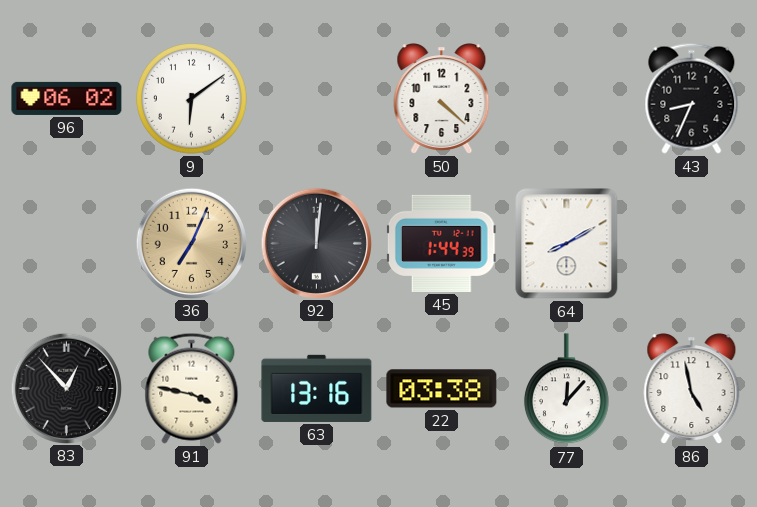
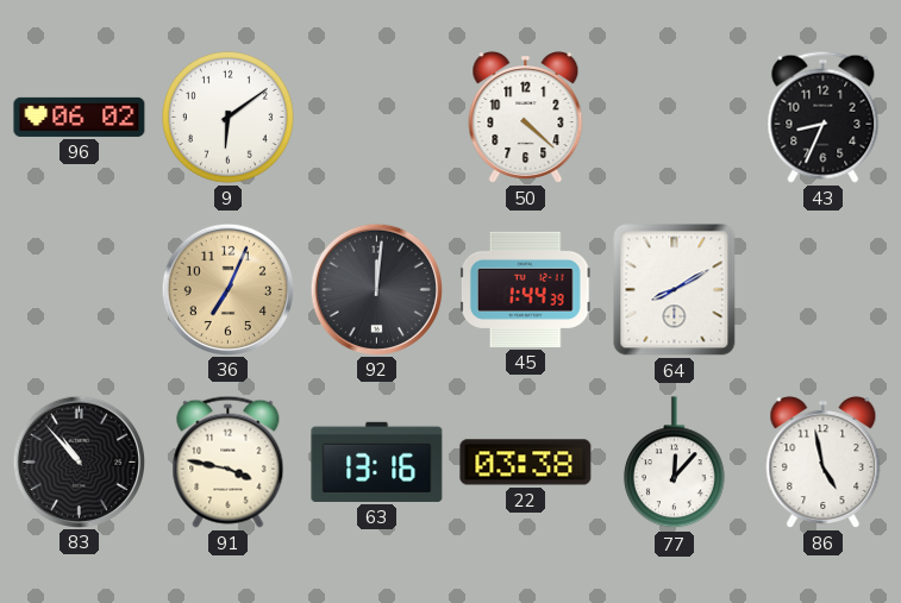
83: 12:53 -> 10:53
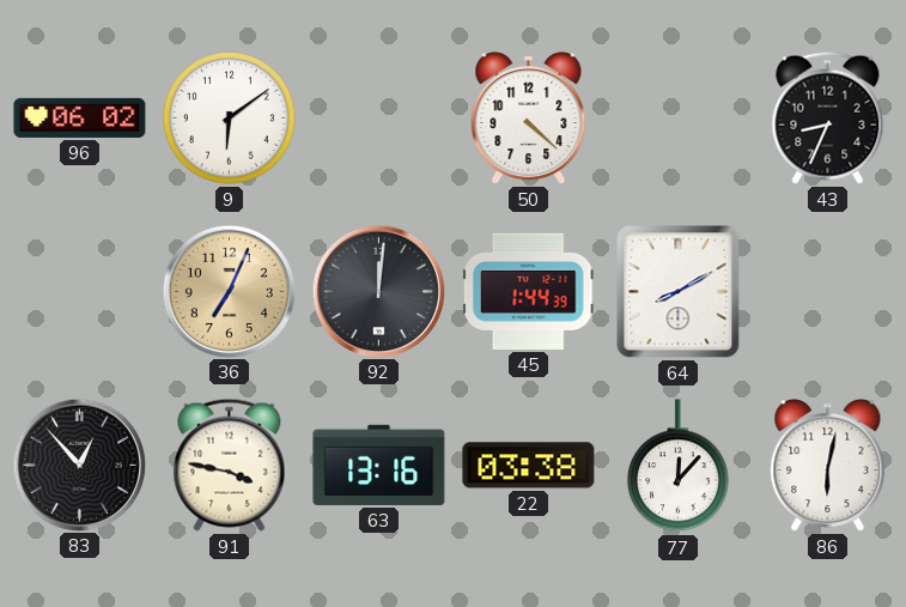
83: 10:53 -> 12:53
86: 4:58 -> 6:02
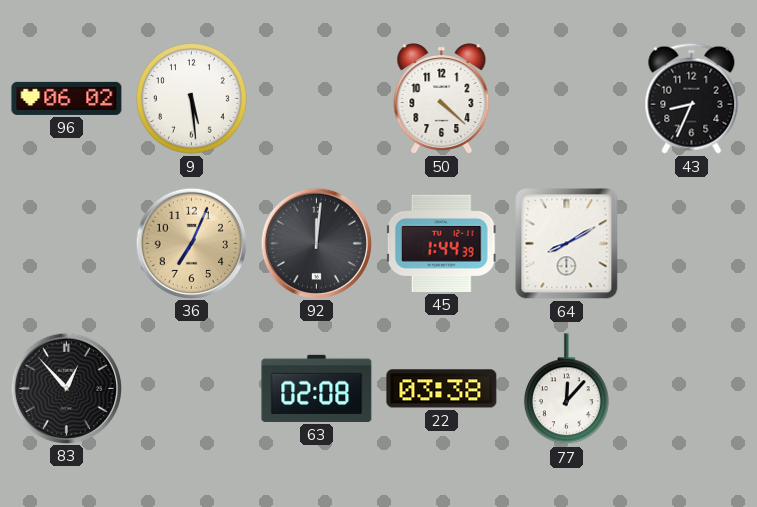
9: 6:09 -> 5:29
91: 3:47 -> none
63: 13:16 -> 02:08
86: 6:02 -> none
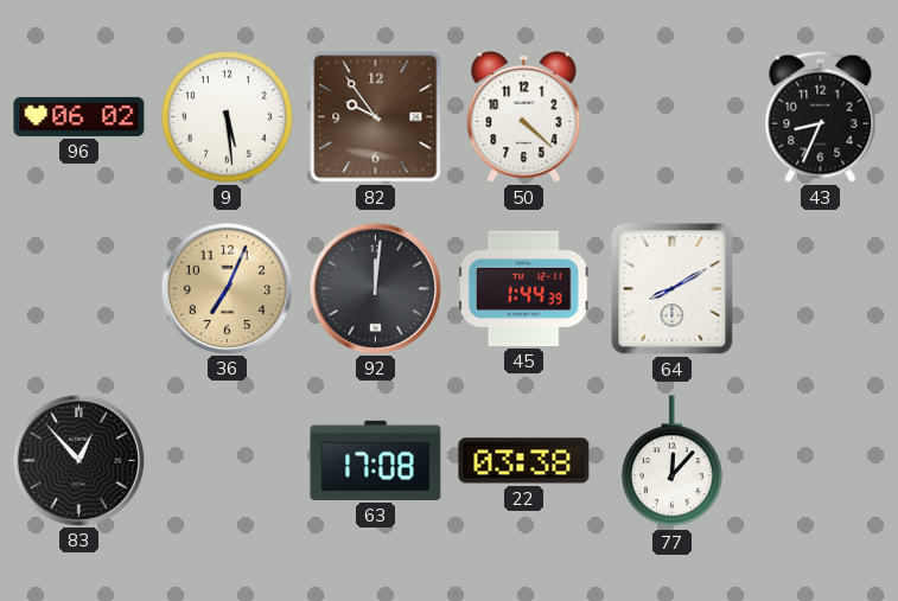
82: none -> 9:54
63: 02:08 -> 17:08
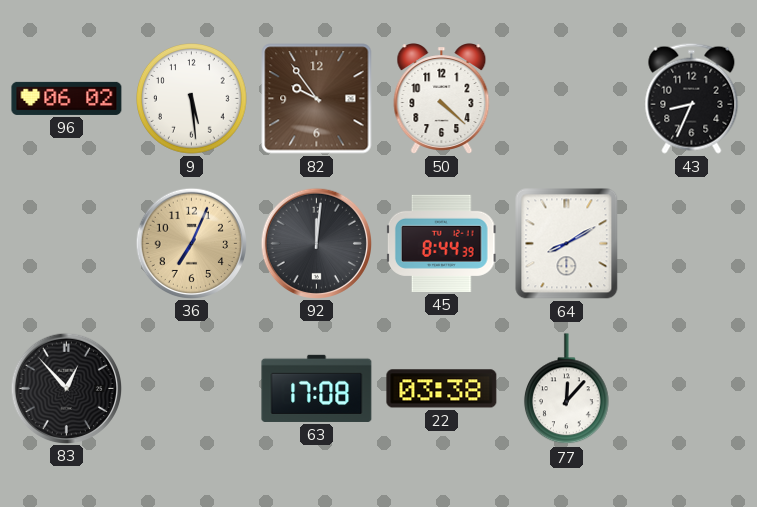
45: 1:44 -> 8:44
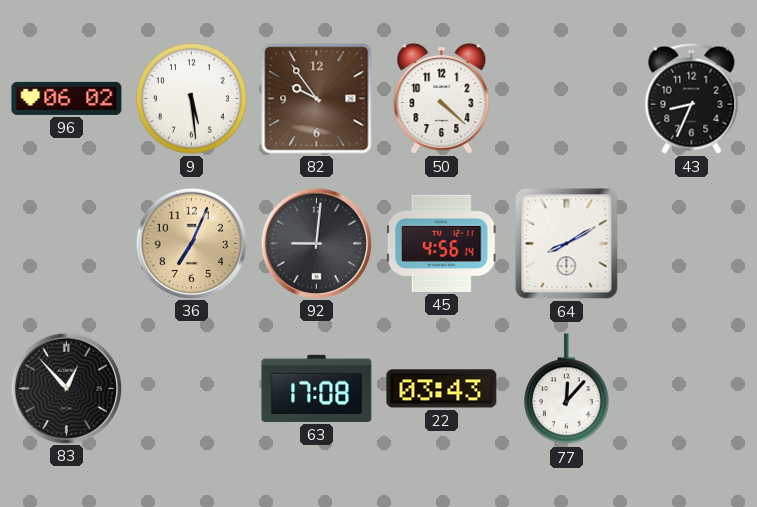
92: 12:01 -> 9:01
45: 8:44 -> 4:56
22: 03:38 -> 03:43
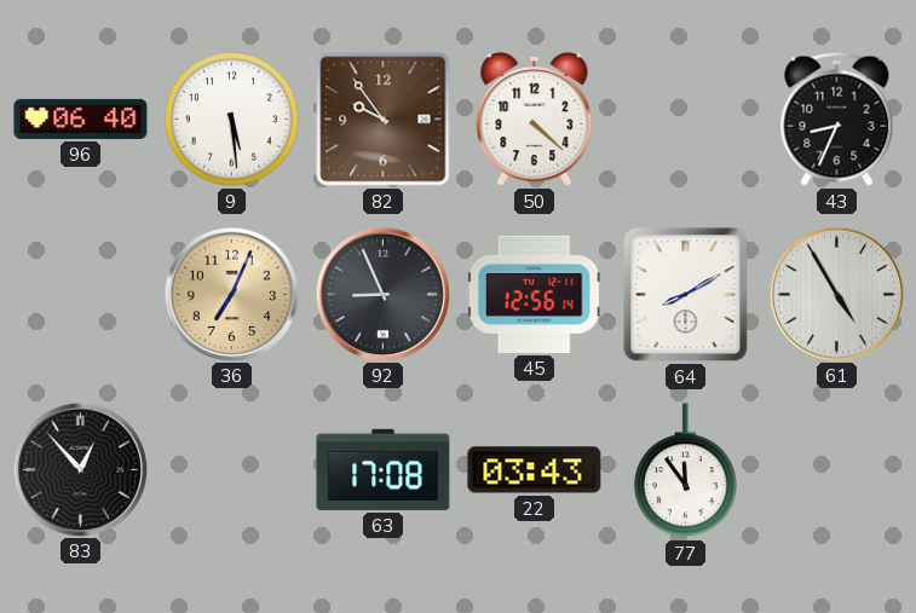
96: 06:02 -> 06:40
92: 9:01 -> 8:56
45: 4:56 -> 12:56
61: none -> 4:55
77: 12:07 -> 11:54
